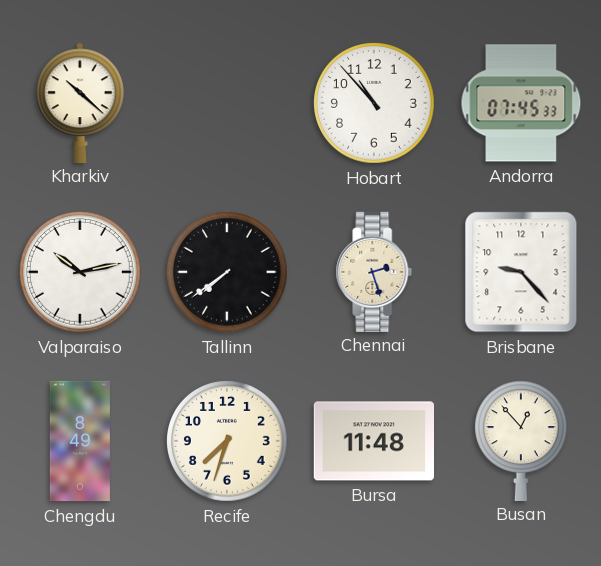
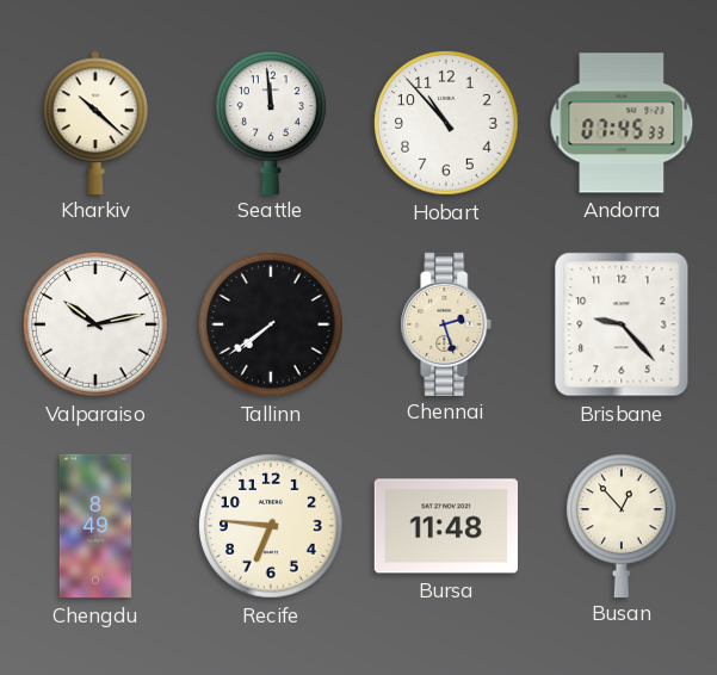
Seattle: none -> 11:59
Recife: 7:33 -> 6:46
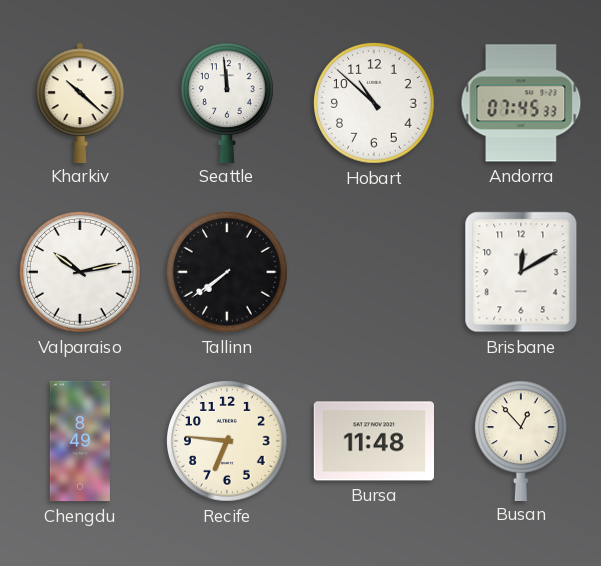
Hobart: 10:53 -> 10:52
Chennai: 2:27 -> none
Brisbane: 9:23 -> 12:10
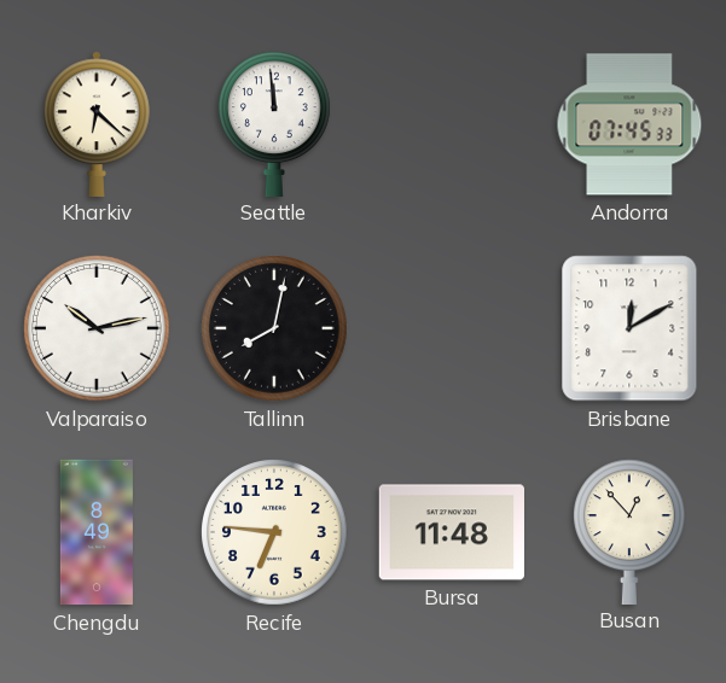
Kharkiv: 10:22 -> 6:22
Hobart: 10:52 -> none
Tallinn: 7:39 -> 8:02
